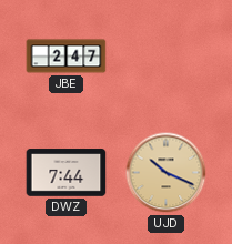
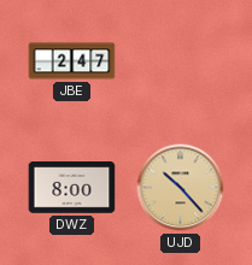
DWZ: 7:44 -> 8:00
UJD: 10:19 -> 10:23
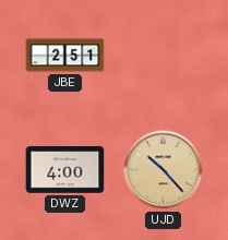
JBE: 2:47 -> 2:51
DWZ: 8:00 -> 4:00
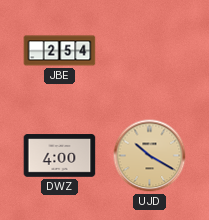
JBE: 2:51 -> 2:54
UJD: 10:23 -> 10:20
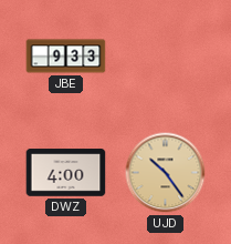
JBE: 2:54 -> 9:33
UJD: 10:20 -> 10:24
